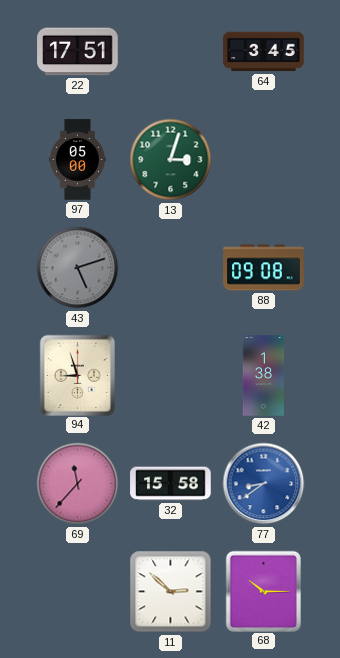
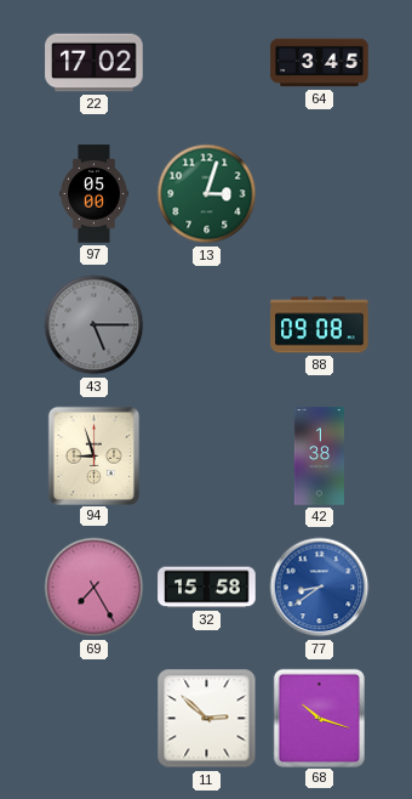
22: 17:51 -> 17:02
43: 5:12 -> 5:15
69: 11:37 -> 7:25
68: 10:15 -> 10:18
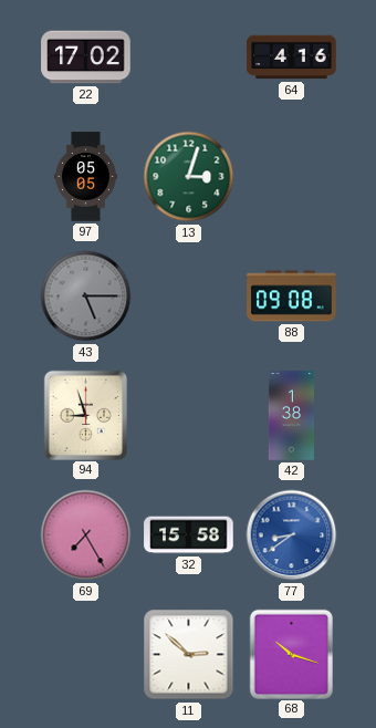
64: 3:45 -> 4:16
97: 05:00 -> 05:05
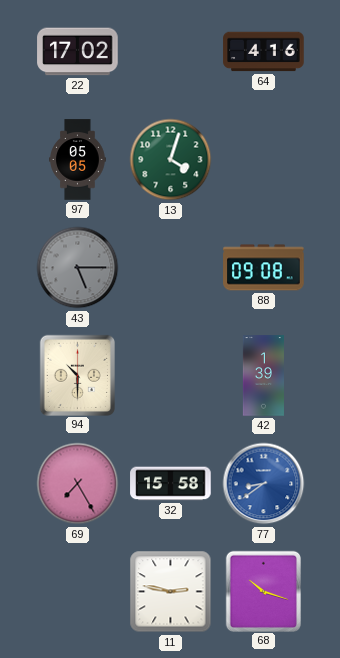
13: 3:03 -> 4:03
94: 8:57 -> 10:30
42: 1:38 -> 1:39
11: 2:52 -> 2:47
